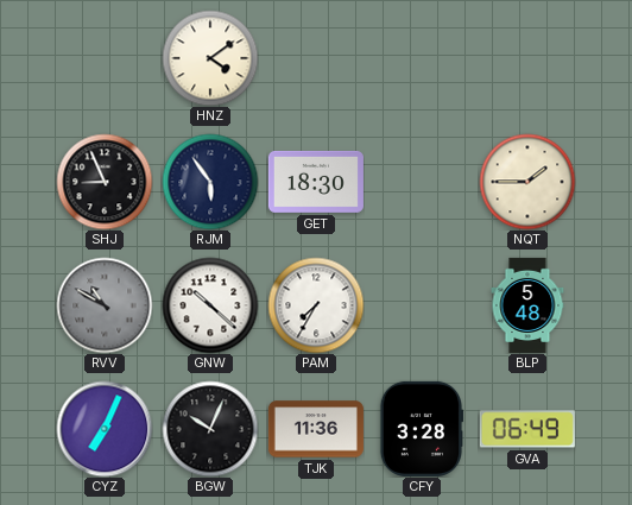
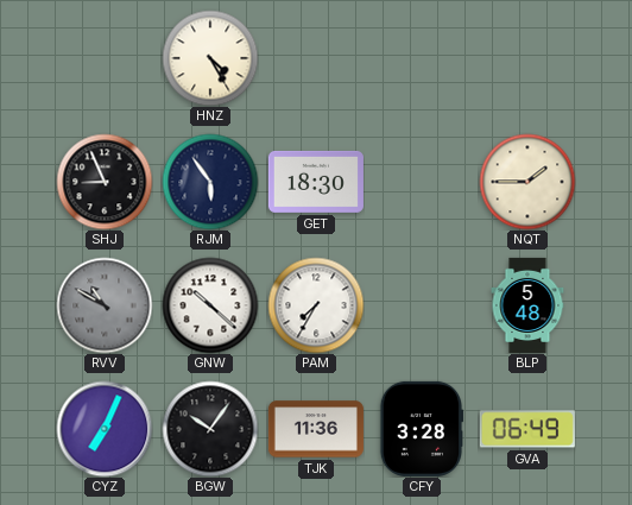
HNZ: 4:09 -> 4:25
BGW: 10:04 -> 10:06
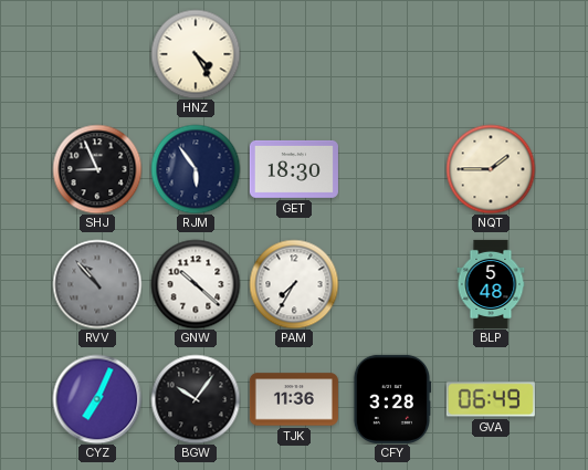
RVV: 10:50 -> 10:53
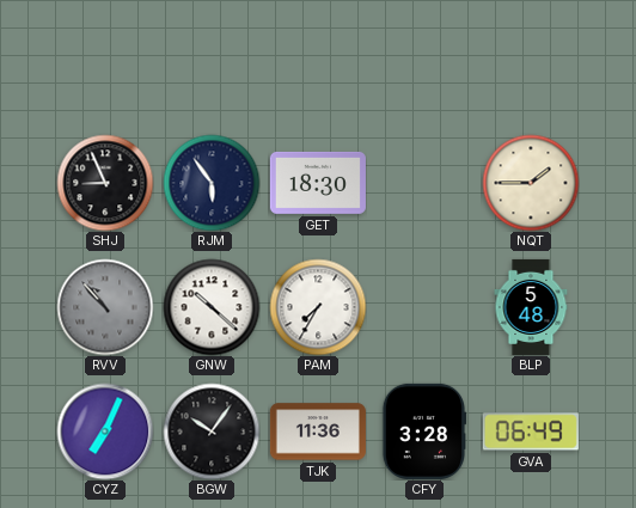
HNZ: 4:25 -> none
